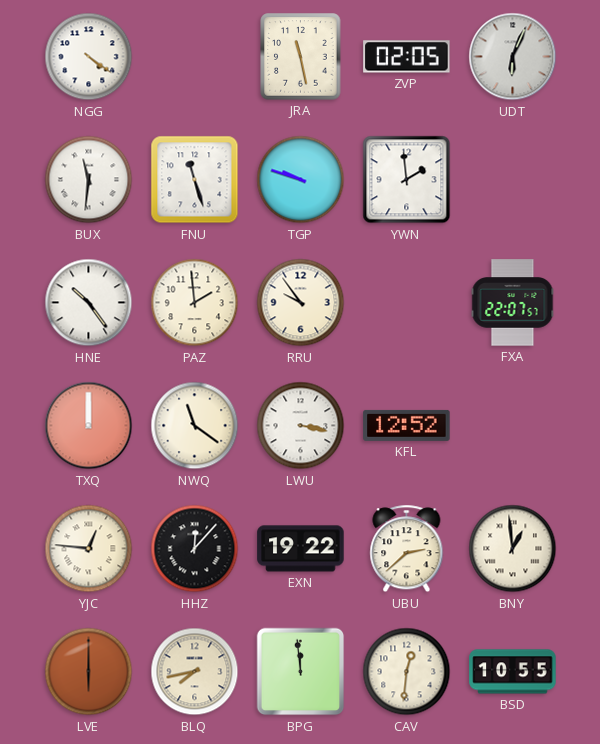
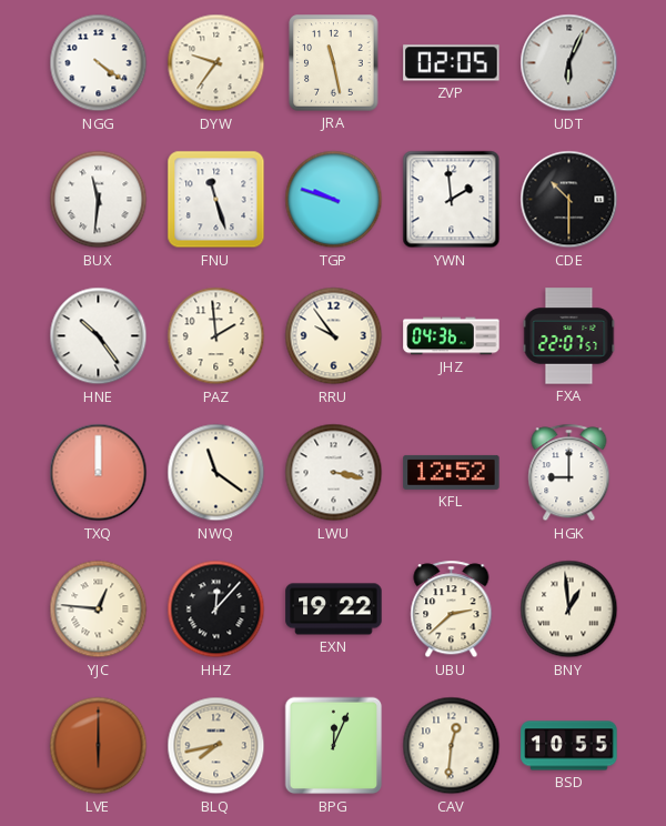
DYW: none -> 9:36
CDE: none -> 10:30
JHZ: none -> 04:36
HGK: none -> 9:00
BPG: 11:59 -> 12:04
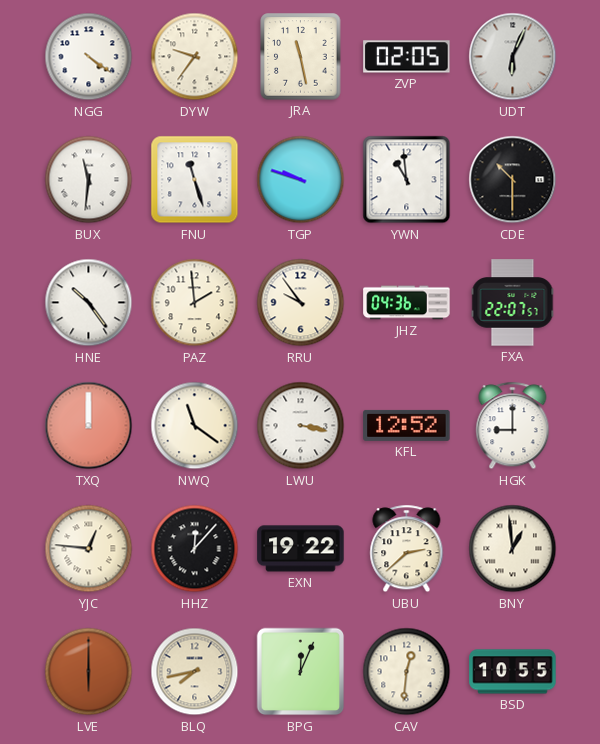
YWN: 1:59 -> 10:59
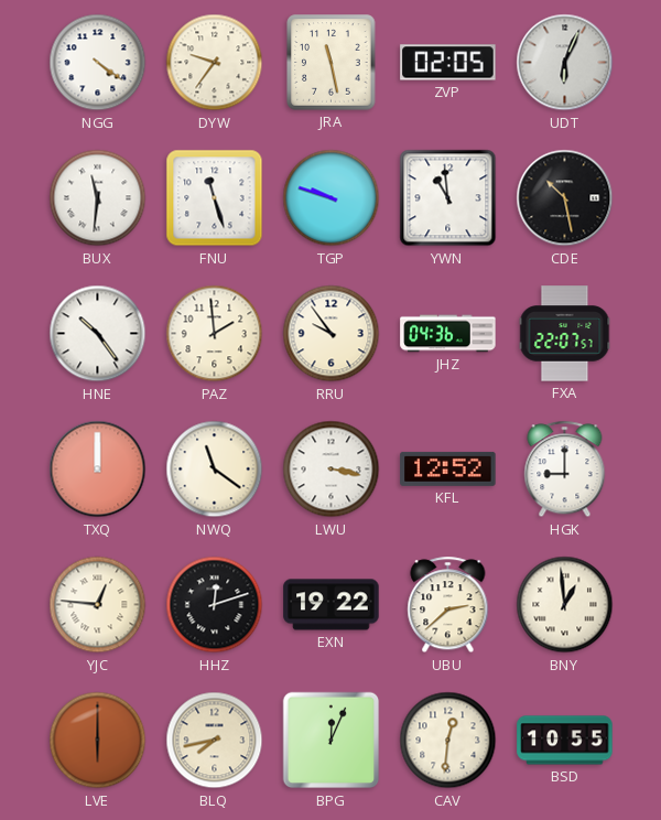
CDE: 10:30 -> 10:28
HHZ: 12:07 -> 12:12
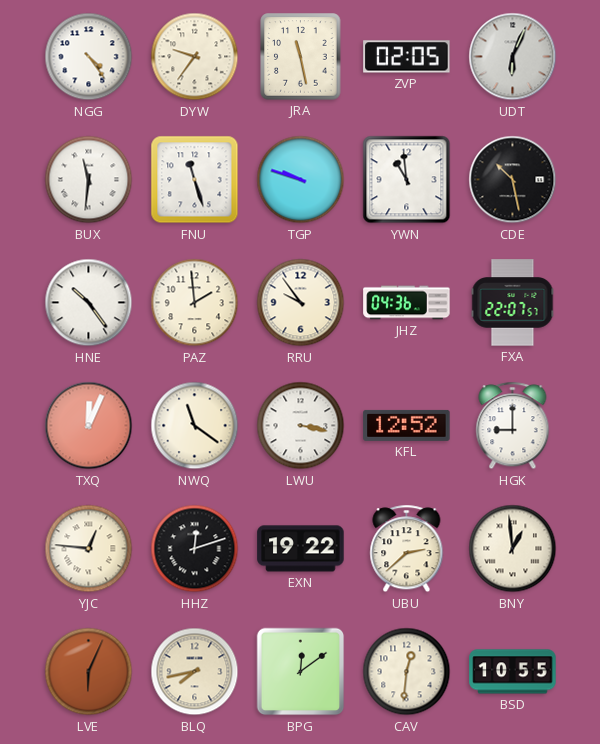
NGG: 4:21 -> 4:24
TXQ: 12:00 -> 12:04
LVE: 6:00 -> 6:04
BPG: 12:04 -> 12:09
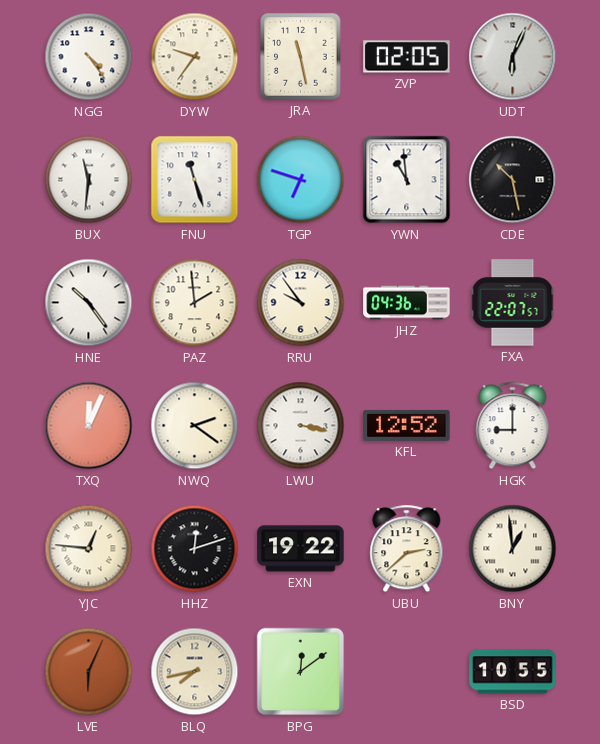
TGP: 9:48 -> 6:48
NWQ: 11:21 -> 2:21
CAV: 12:31 -> none
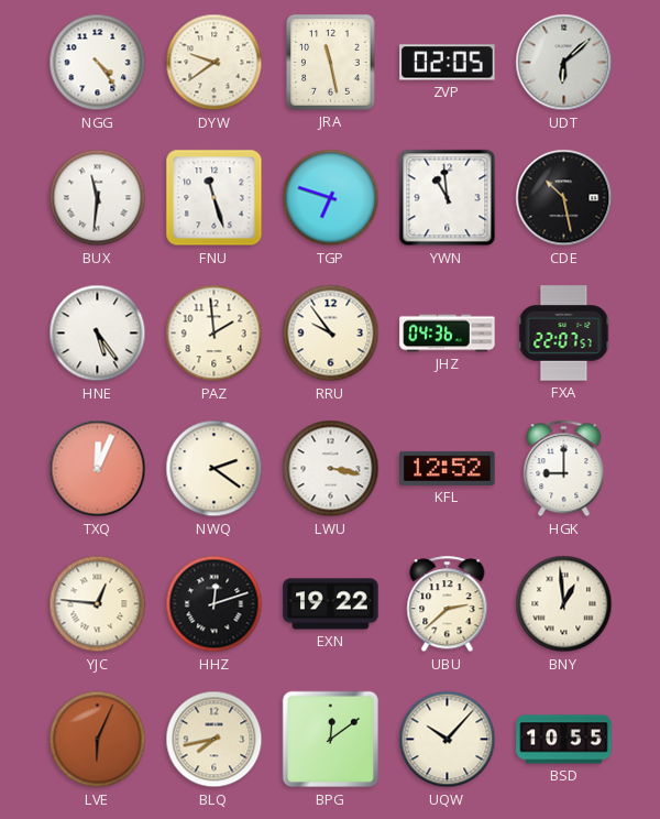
DYW: 9:36 -> 9:39
UDT: 6:04 -> 6:08
HNE: 10:24 -> 5:24
UQW: none -> 10:07
